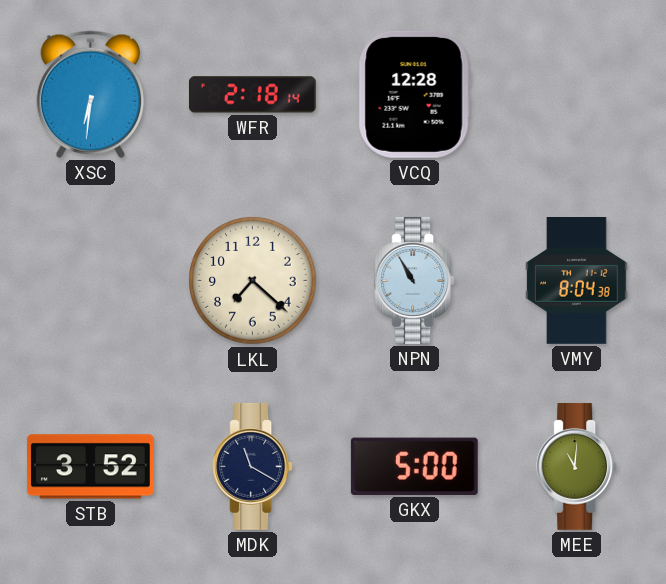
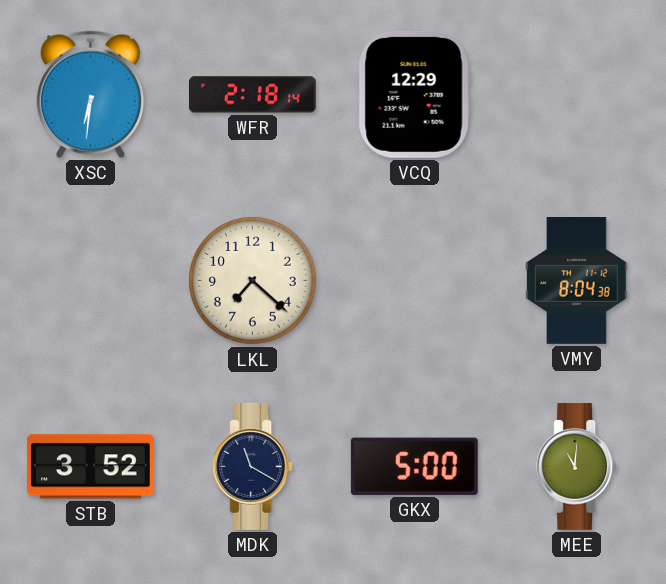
VCQ: 12:28 -> 12:29
NPN: 10:55 -> none
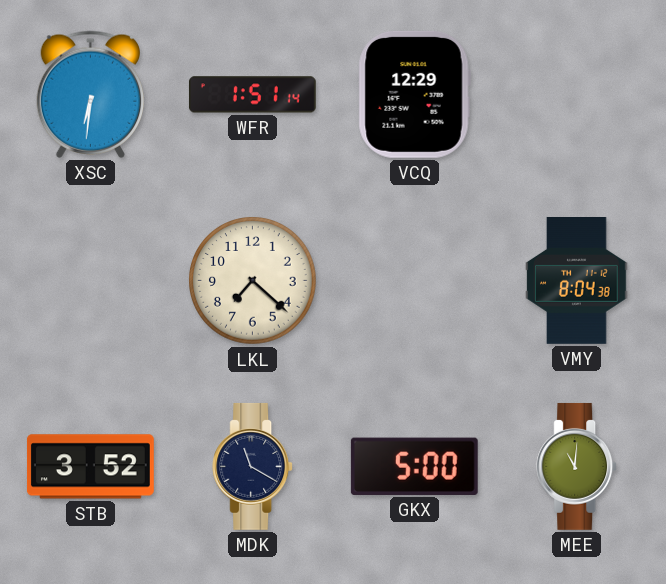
WFR: 2:18 -> 1:51
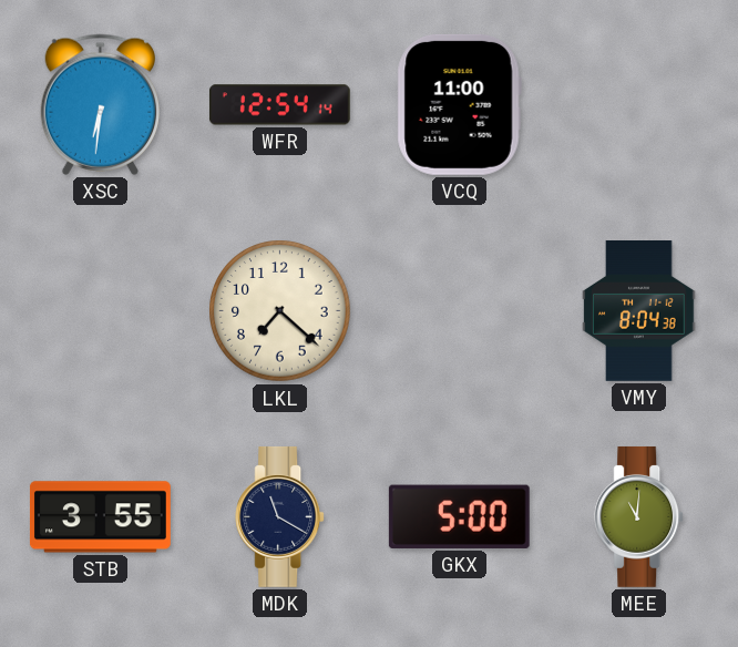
WFR: 1:51 -> 12:54
VCQ: 12:29 -> 11:00
STB: 3:52 -> 3:55
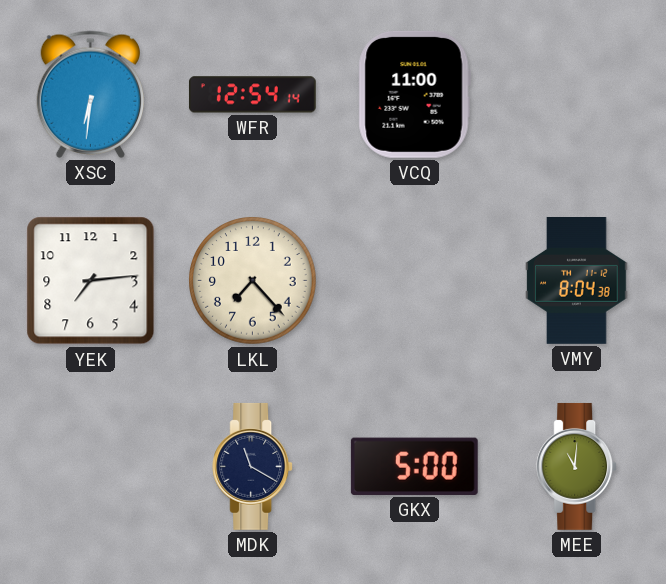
YEK: none -> 7:14
LKL: 7:22 -> 7:23
STB: 3:55 -> none
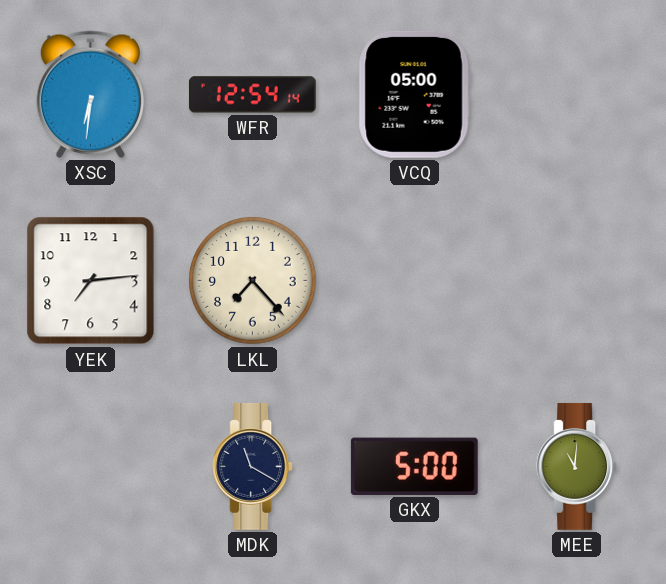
VCQ: 11:00 -> 05:00
VMY: 8:04 -> none
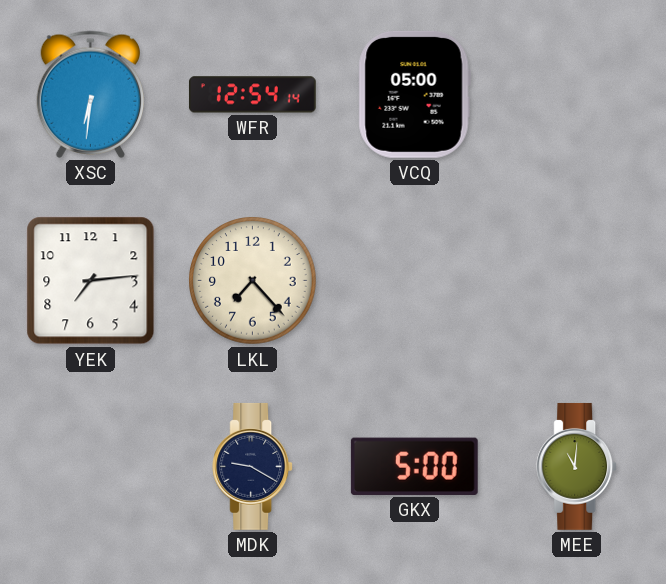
MDK: 11:20 -> 9:20
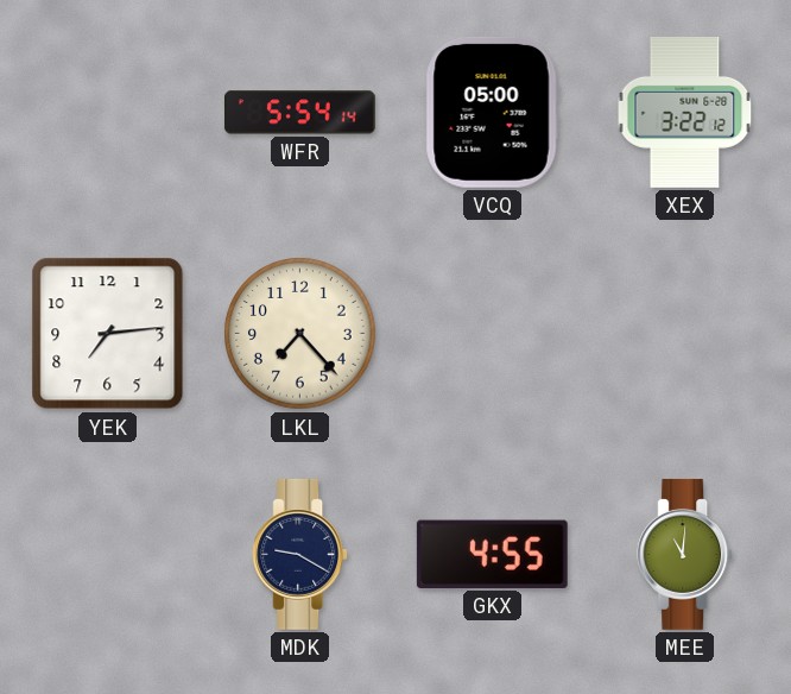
XSC: 6:31 -> none
WFR: 12:54 -> 5:54
XEX: none -> 3:22
GKX: 5:00 -> 4:55
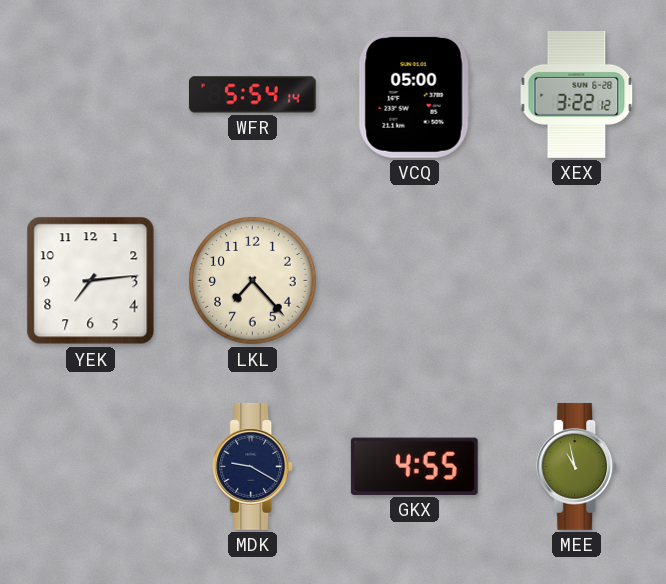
MEE: 11:01 -> 10:58
